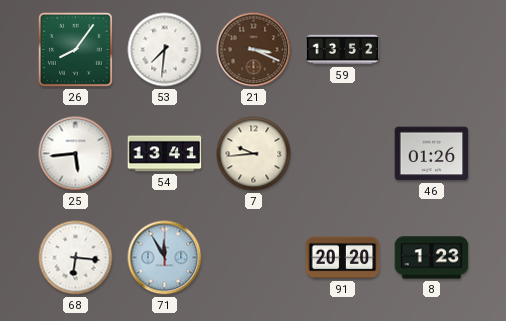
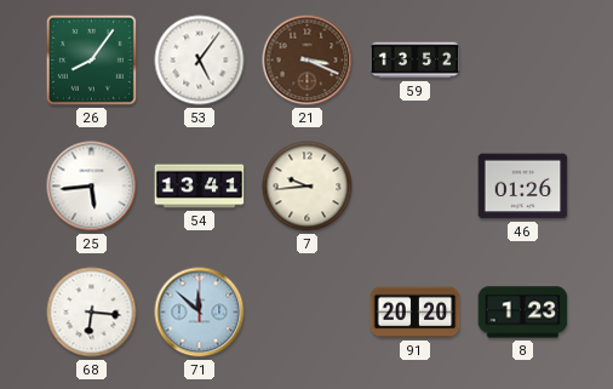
53: 7:31 -> 5:06
71: 11:55 -> 11:52
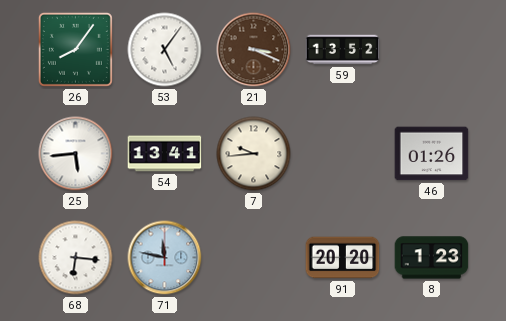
71: 11:52 -> 11:47
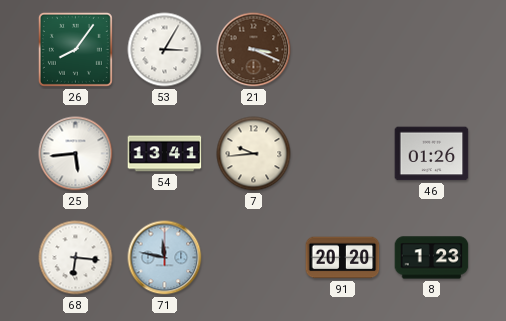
53: 5:06 -> 3:05
59: 13:52 -> none
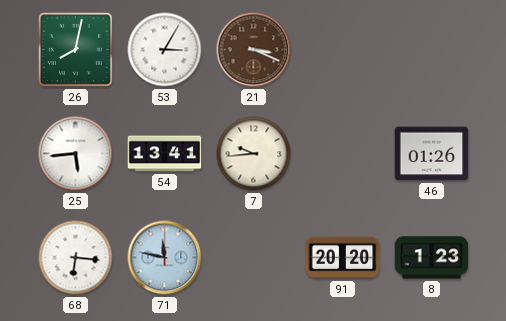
26: 8:06 -> 8:02
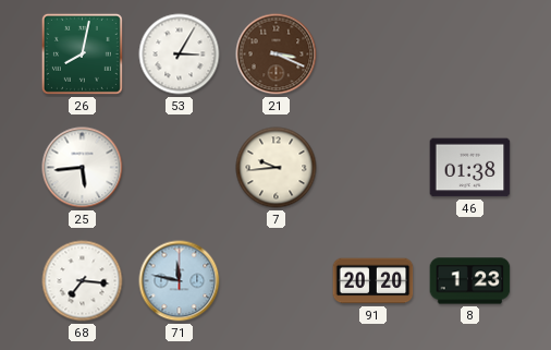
54: 13:41 -> none
46: 01:26 -> 01:38
68: 6:16 -> 7:16
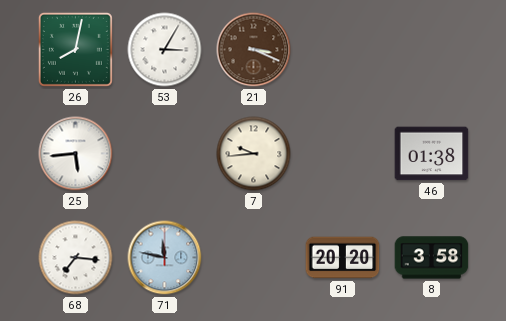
8: 1:23 -> 3:58
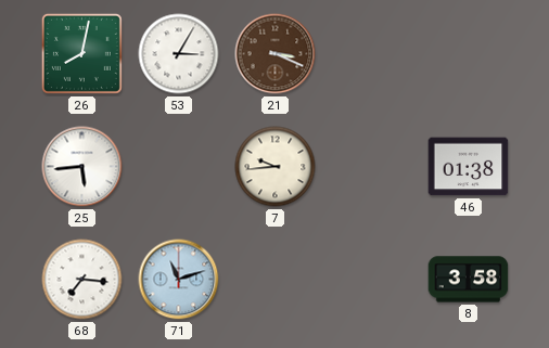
71: 11:47 -> 11:12
91: 20:20 -> none
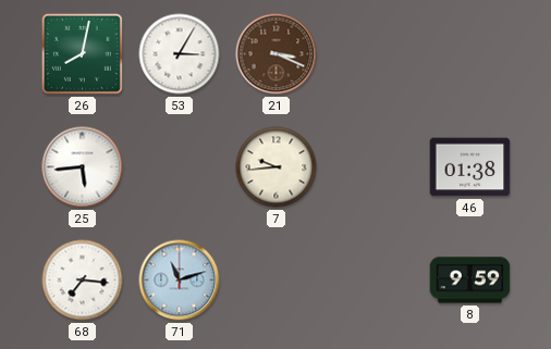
8: 3:58 -> 9:59
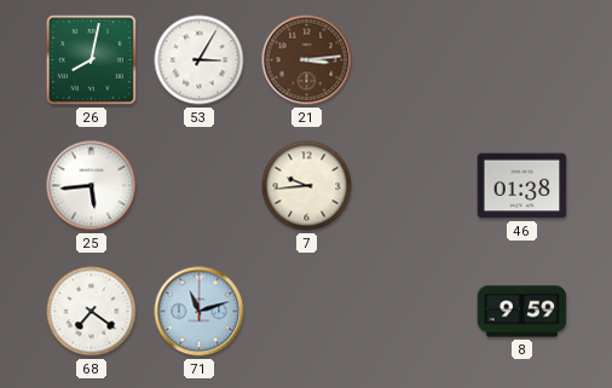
21: 3:19 -> 3:14
68: 7:16 -> 7:21
